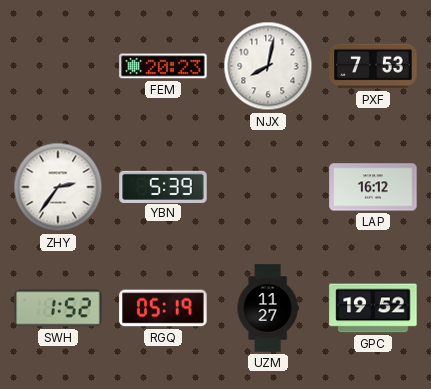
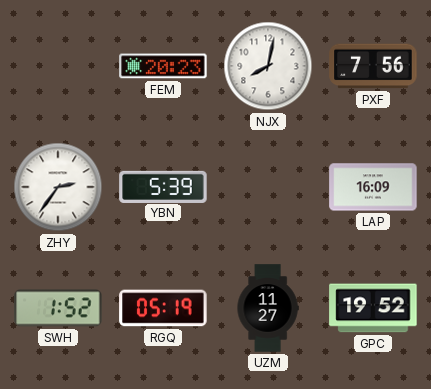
PXF: 7:53 -> 7:56
LAP: 16:12 -> 16:09
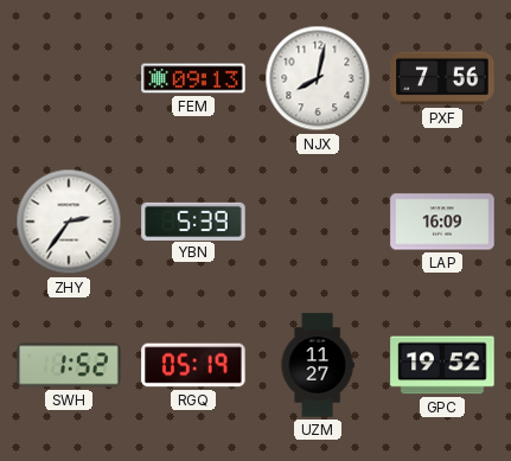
FEM: 20:23 -> 09:13
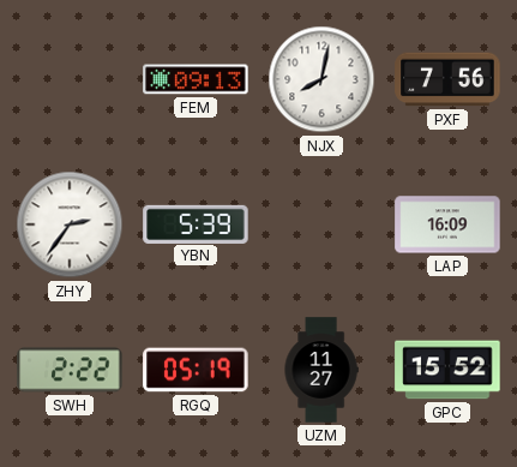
SWH: 1:52 -> 2:22
GPC: 19:52 -> 15:52
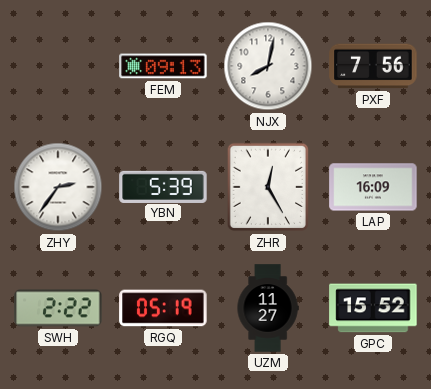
ZHR: none -> 12:25
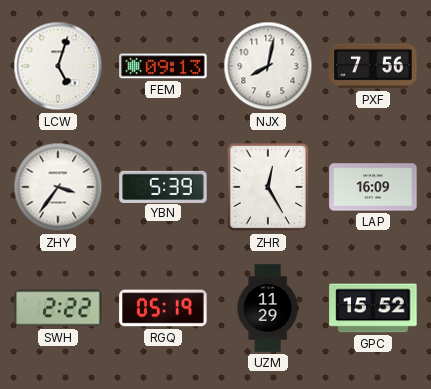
LCW: none -> 5:03
ZHY: 2:36 -> 3:36
UZM: 11:27 -> 11:29
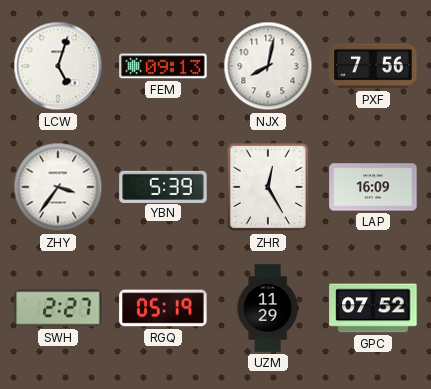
SWH: 2:22 -> 2:27
GPC: 15:52 -> 07:52
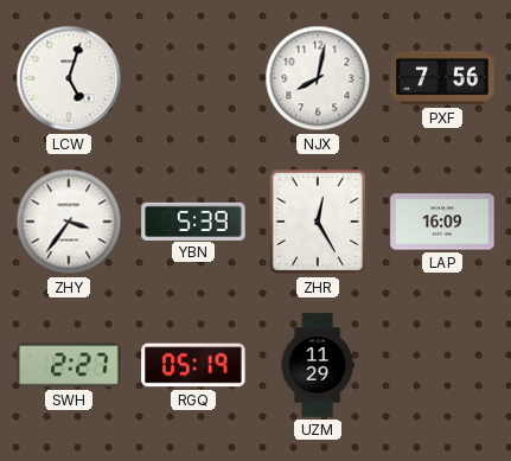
FEM: 09:13 -> none
GPC: 07:52 -> none
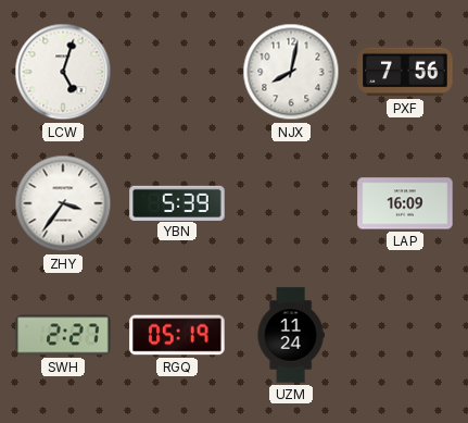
ZHR: 12:25 -> none
UZM: 11:29 -> 11:24
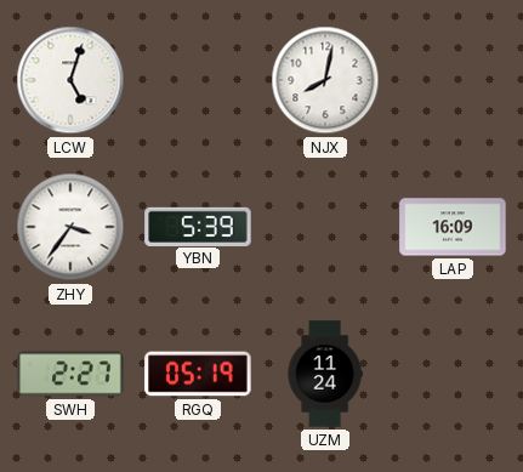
PXF: 7:56 -> none
